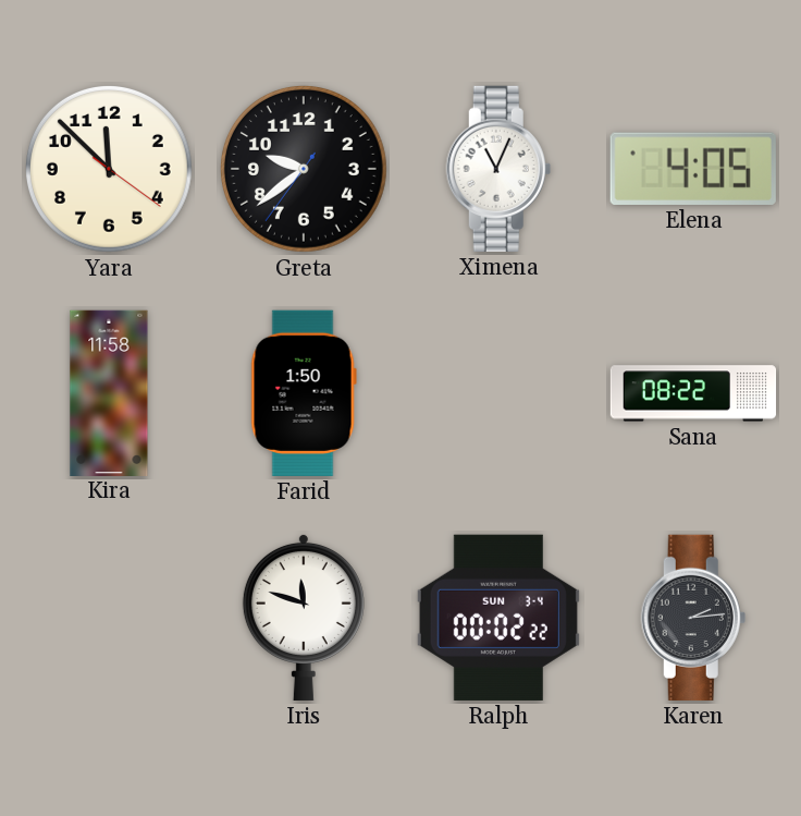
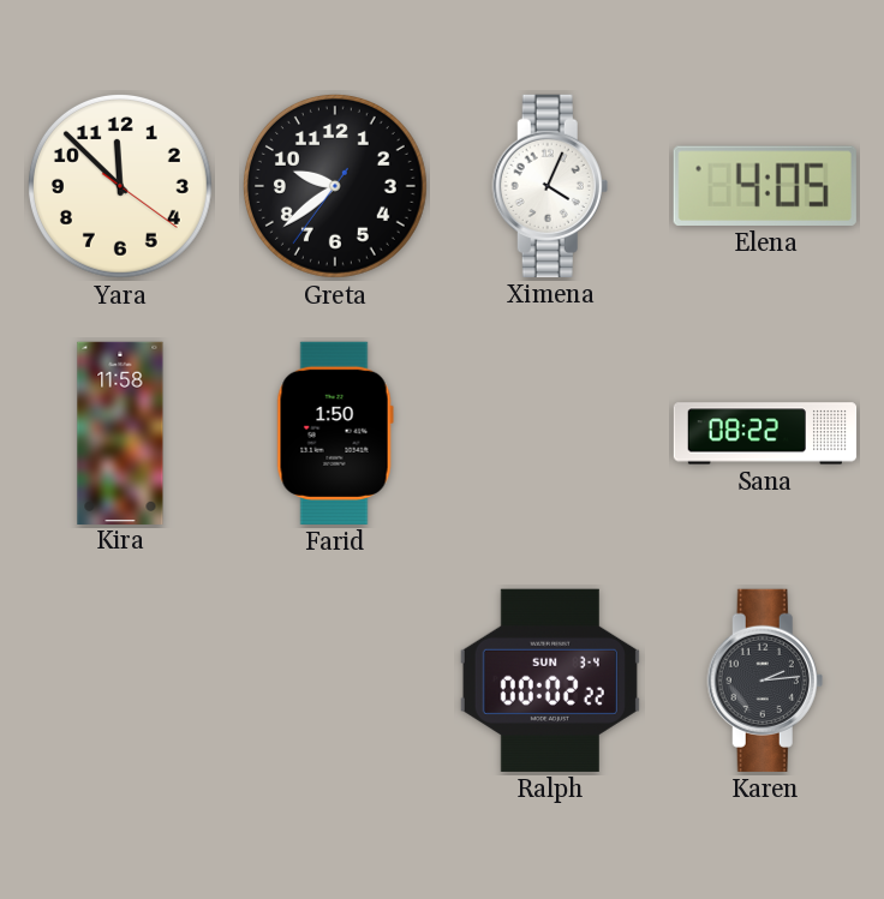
Ximena: 11:04 -> 4:04
Iris: 11:48 -> none
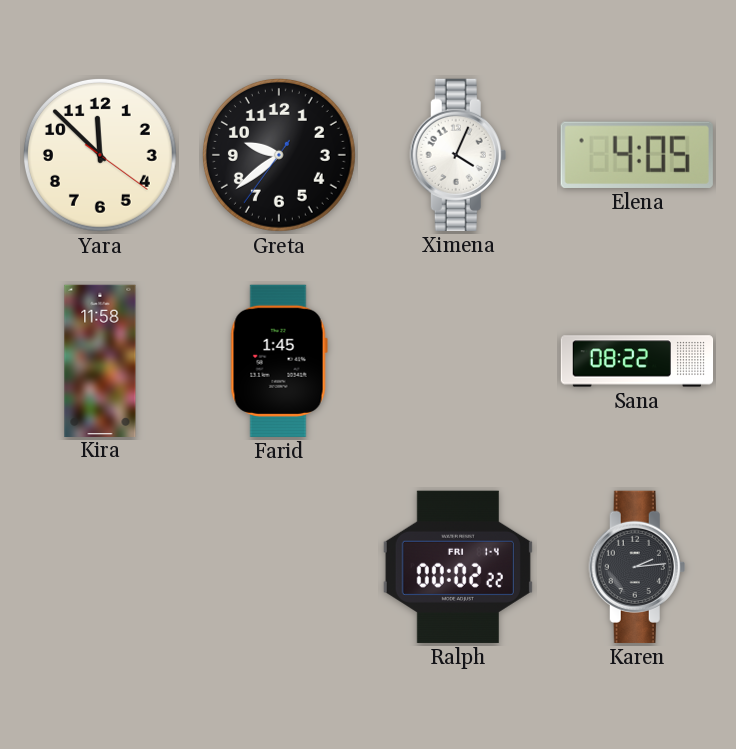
Farid: 1:50 -> 1:45
Ralph date: SUN 3-4 -> FRI 1-4
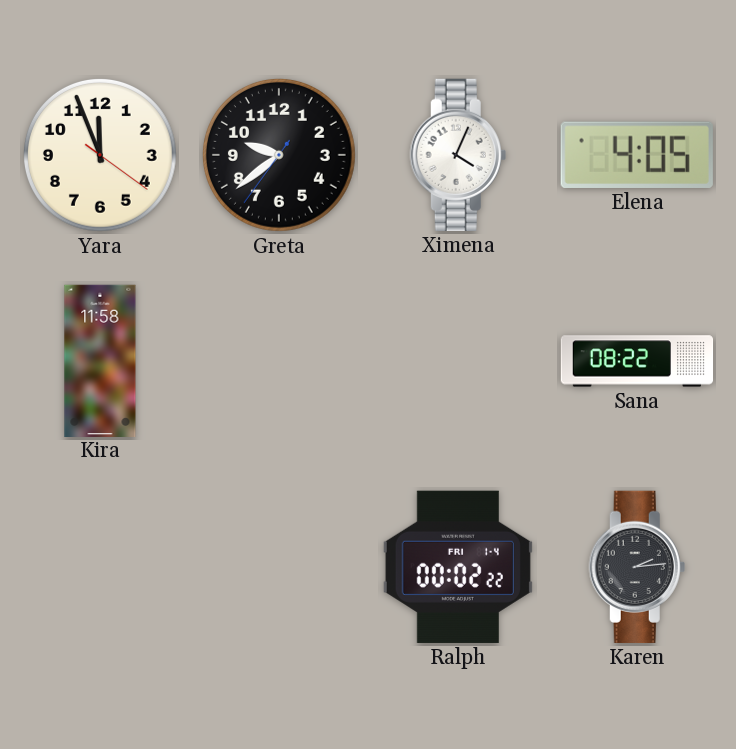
Yara: 11:52 -> 11:56
Farid: 1:45 -> none
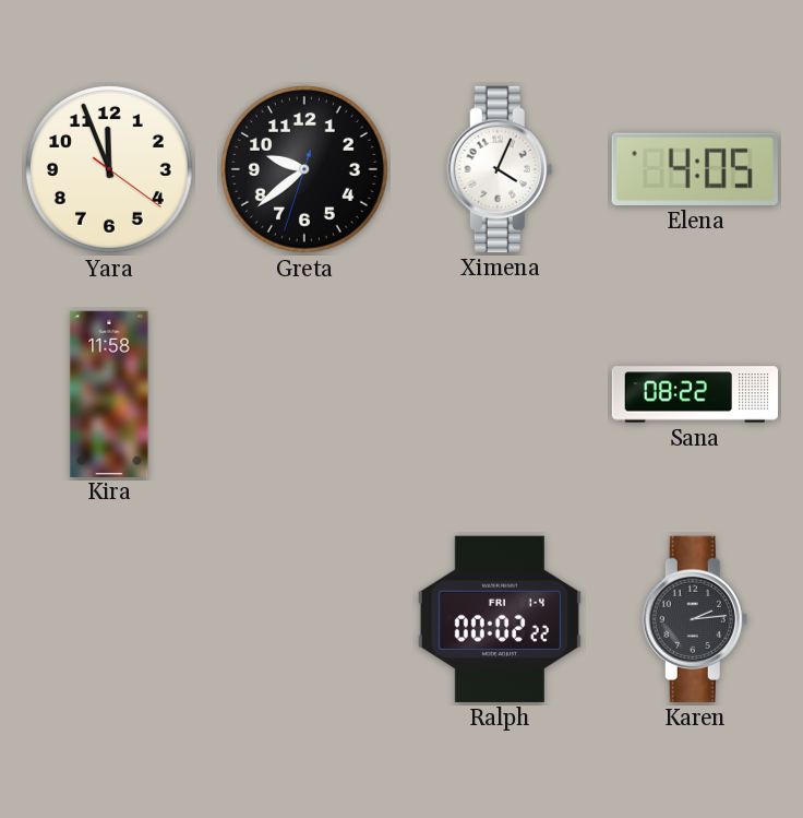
Greta: 9:38:36 -> 9:38:33
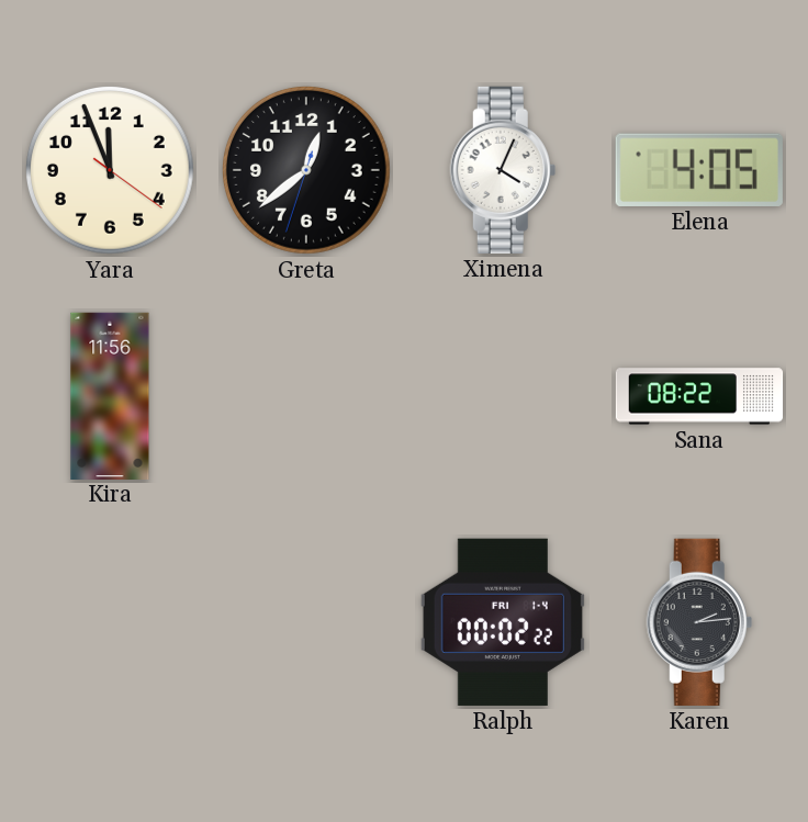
Greta: 9:38 -> 12:38
Kira: 11:58 -> 11:56
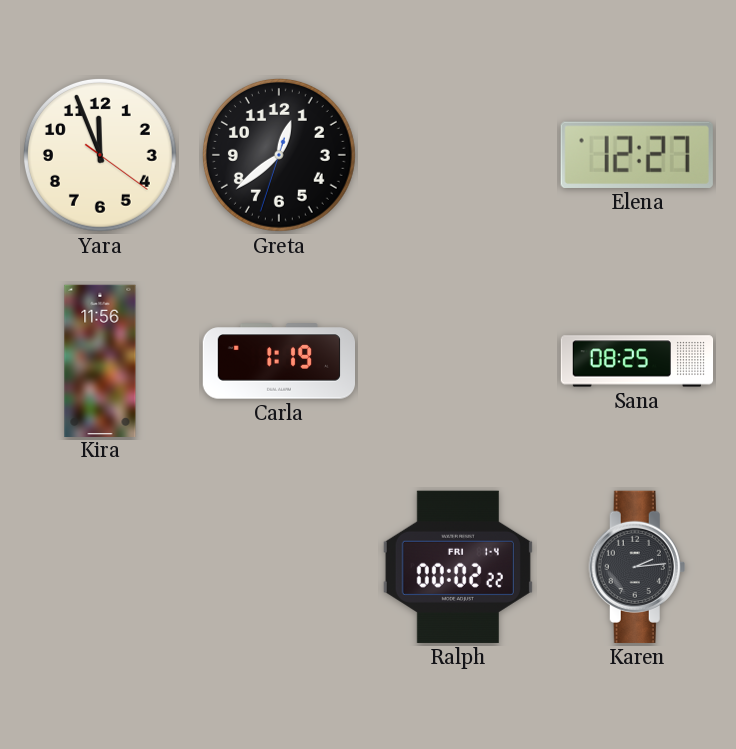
Ximena: 4:04 -> none
Elena: 4:05 -> 12:27
Carla: none -> 1:19
Sana: 08:22 -> 08:25
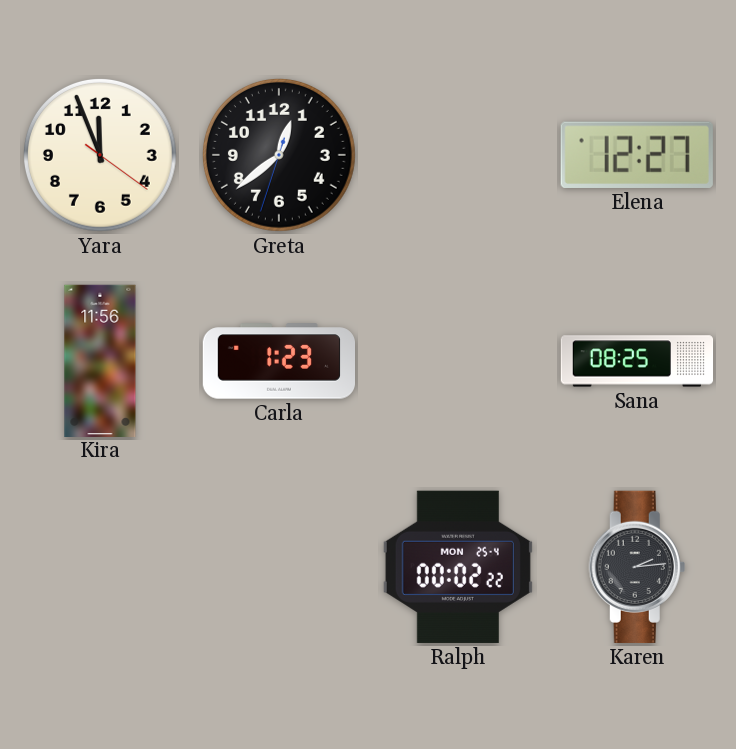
Carla: 1:19 -> 1:23
Ralph date: FRI 1-4 -> MON 25-4
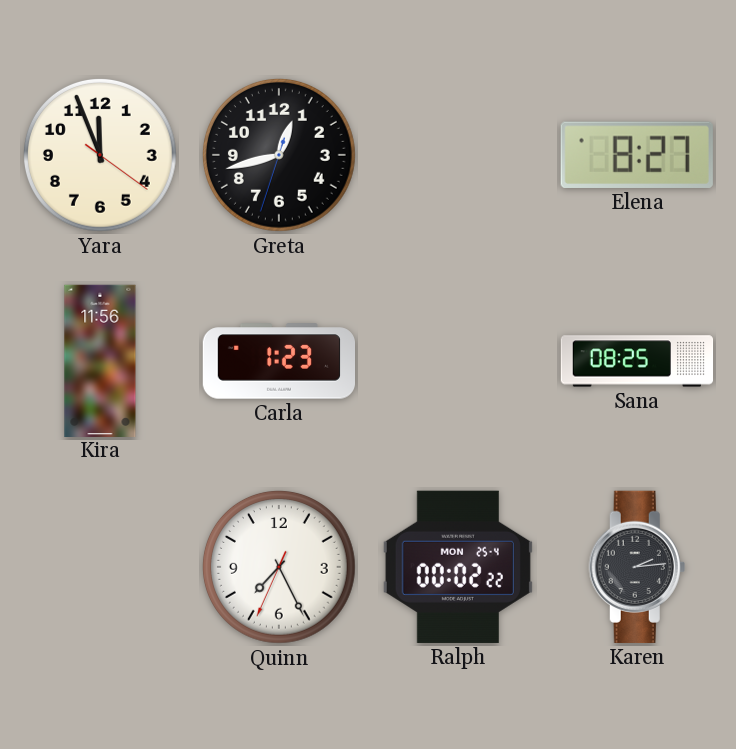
Greta: 12:38 -> 12:42
Elena: 12:27 -> 8:27
Quinn: none -> 7:25
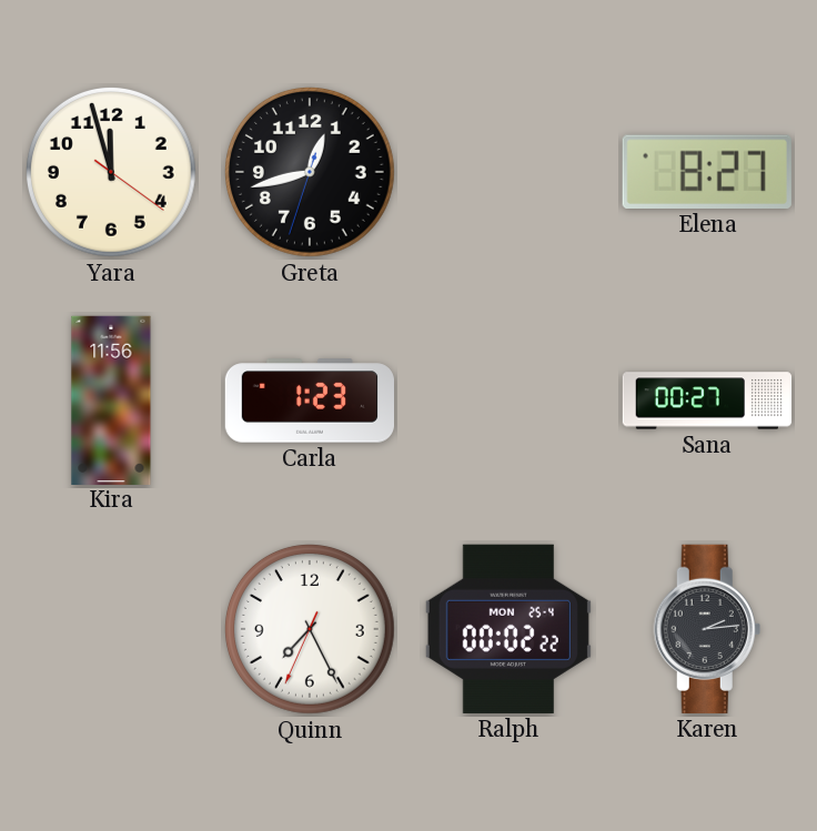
Yara: 11:56 -> 11:57
Sana: 08:25 -> 00:27
